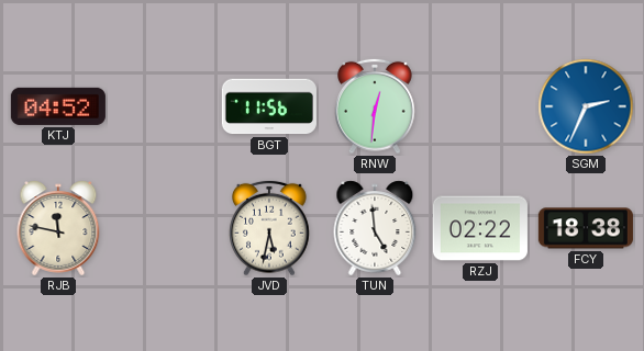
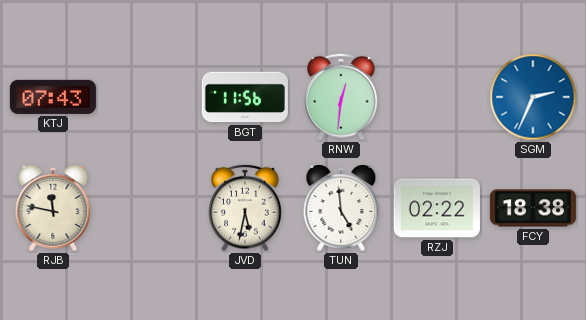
KTJ: 04:52 -> 07:43
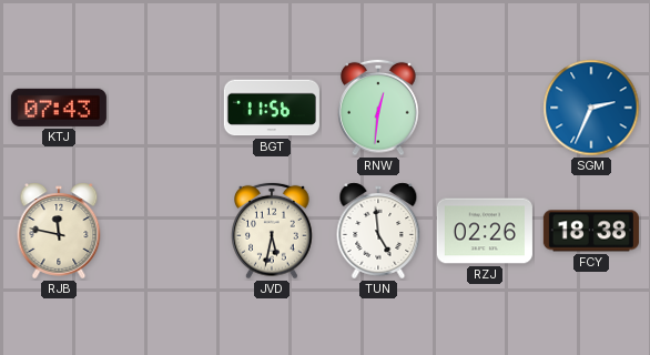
RZJ: 02:22 -> 02:26
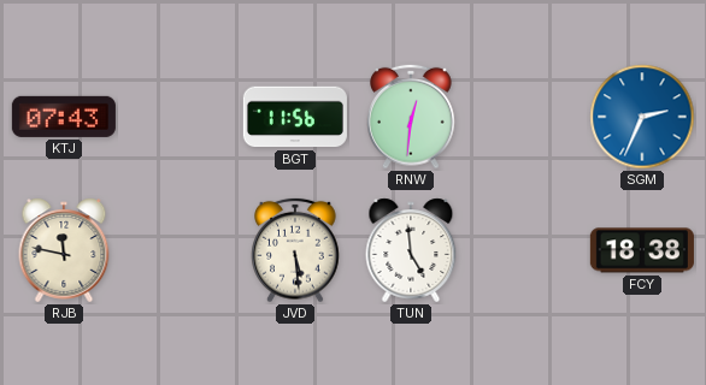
JVD: 5:32 -> 5:29
RZJ: 02:26 -> none
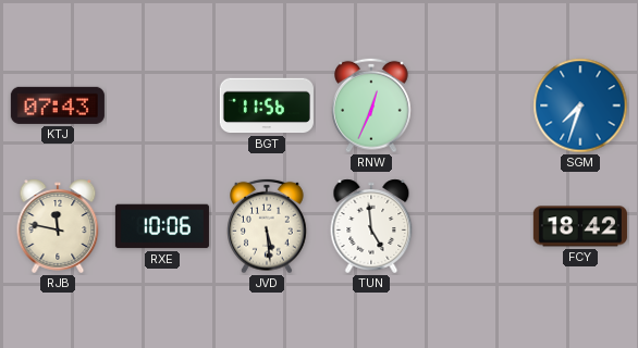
RNW: 12:31 -> 12:34
SGM: 2:34 -> 7:33
RXE: none -> 10:06
FCY: 18:38 -> 18:42
